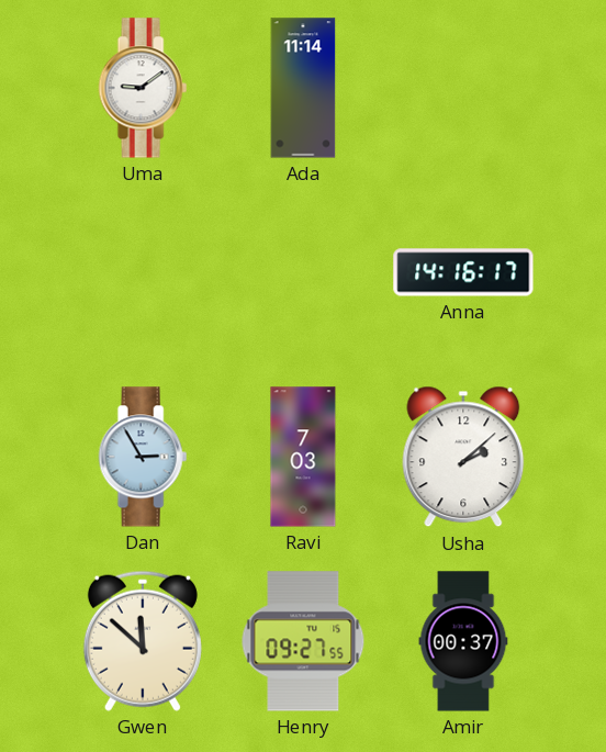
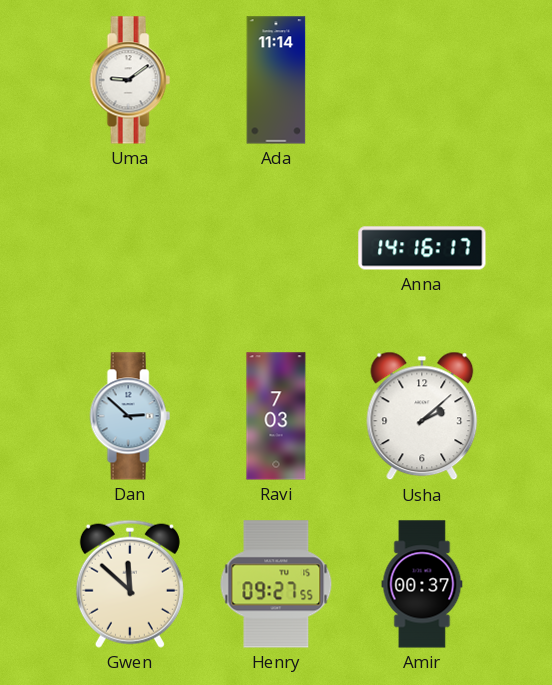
Dan: 2:55 -> 2:52
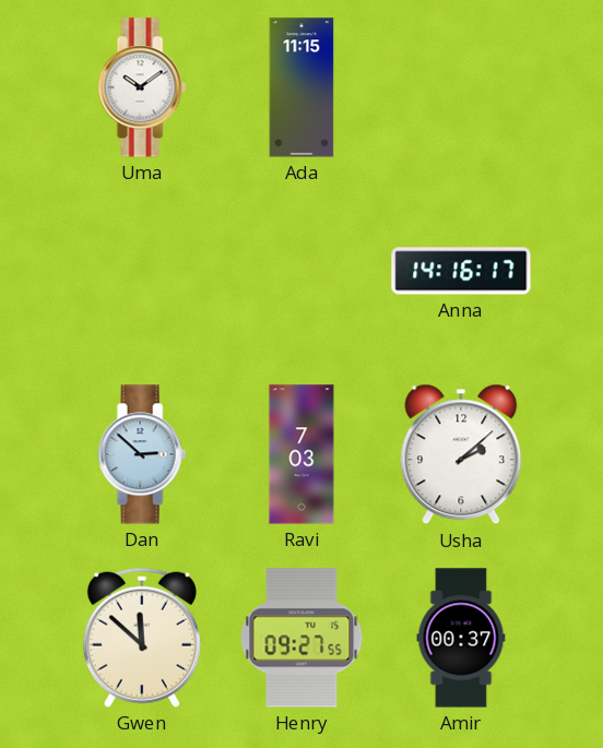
Uma: 9:09 -> 10:09
Ada: 11:14 -> 11:15
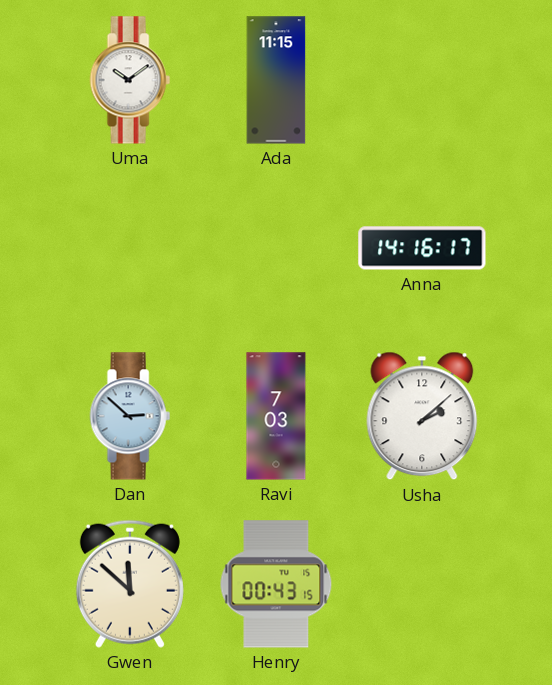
Henry: 09:27 -> 00:43
Amir: 00:37 -> none
